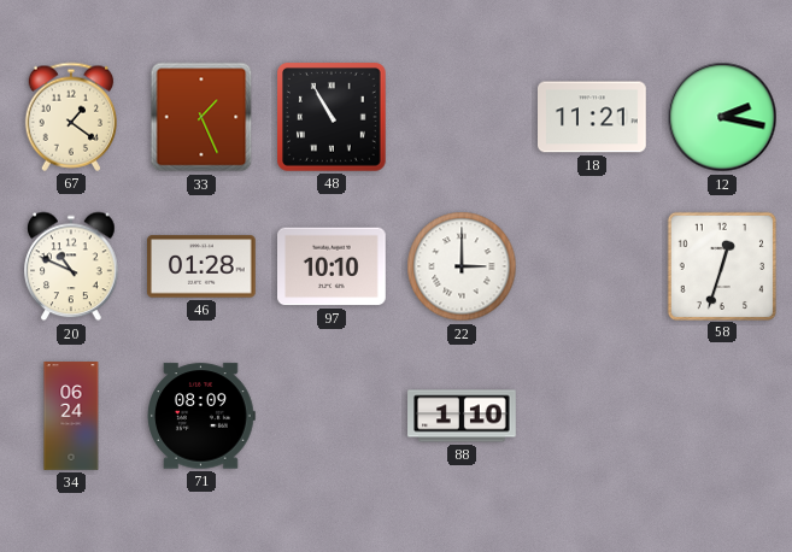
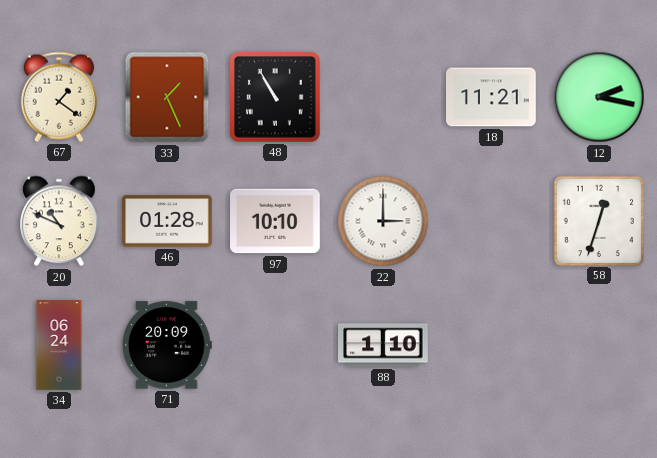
71: 08:09 -> 20:09
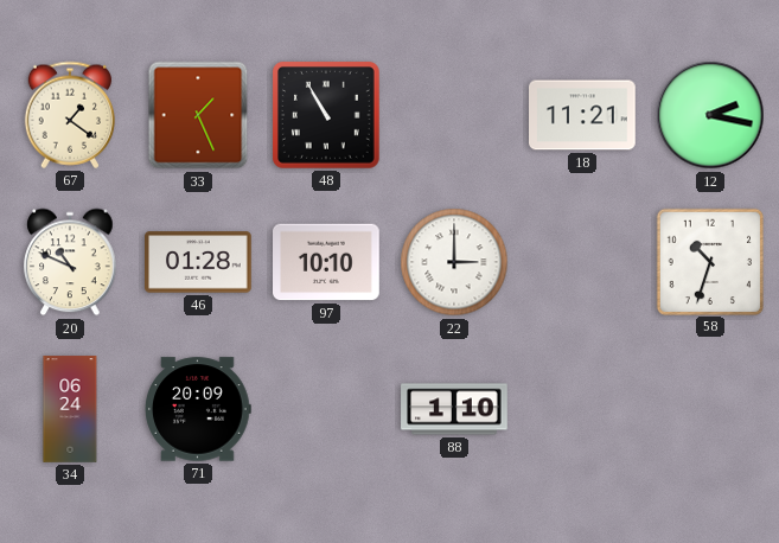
58: 12:33 -> 10:33
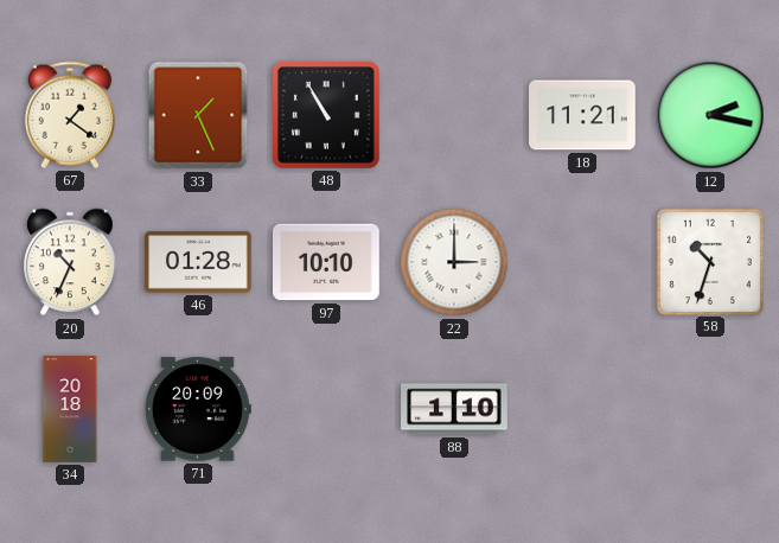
20: 10:49 -> 10:34
34: 06:24 -> 20:18
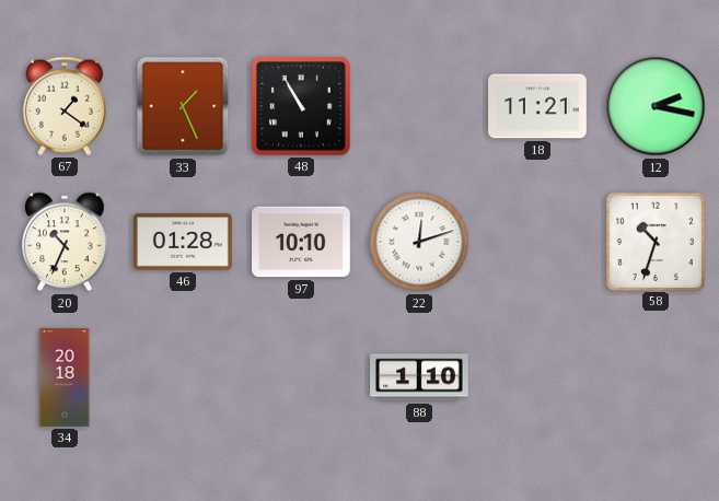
22: 3:00 -> 12:12
71: 20:09 -> none
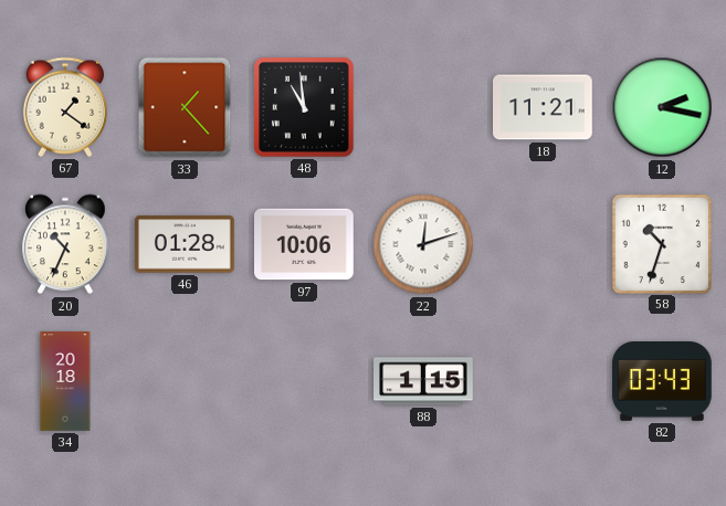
33: 1:26 -> 1:23
48: 10:55 -> 10:59
97: 10:10 -> 10:06
88: 1:10 -> 1:15
82: none -> 03:43
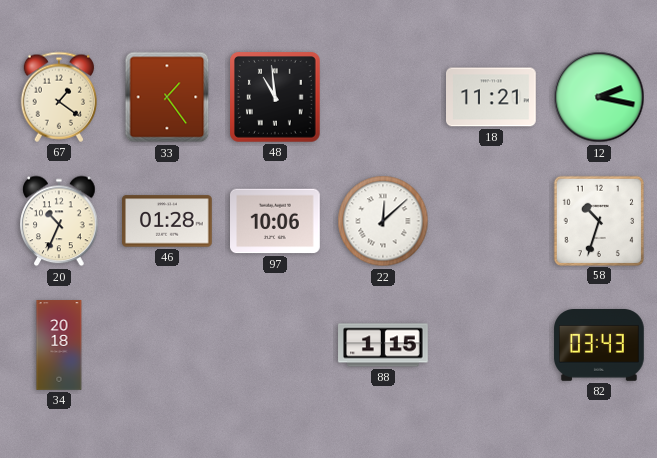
33: 1:23 -> 1:24
22: 12:12 -> 12:08
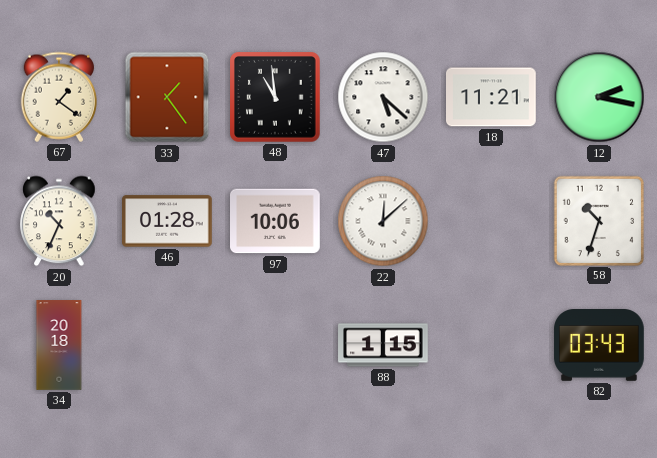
47: none -> 5:22
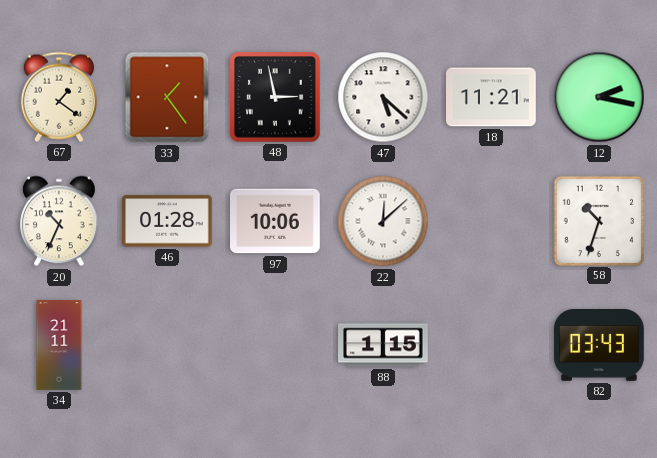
48: 10:59 -> 2:58
34: 20:18 -> 21:11
